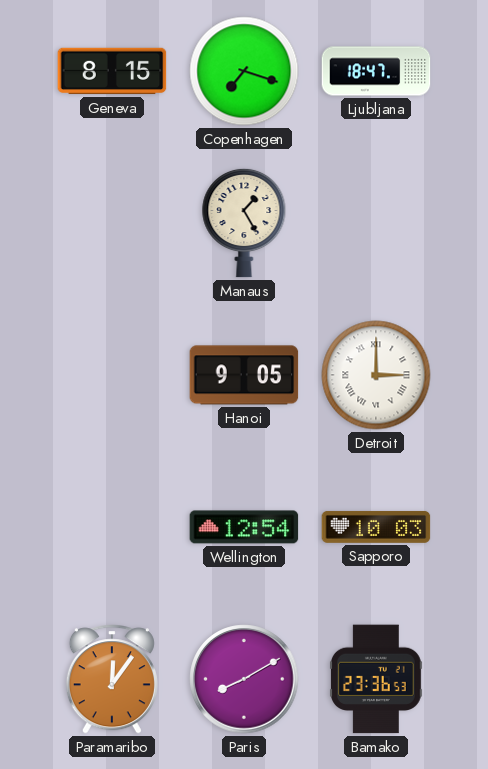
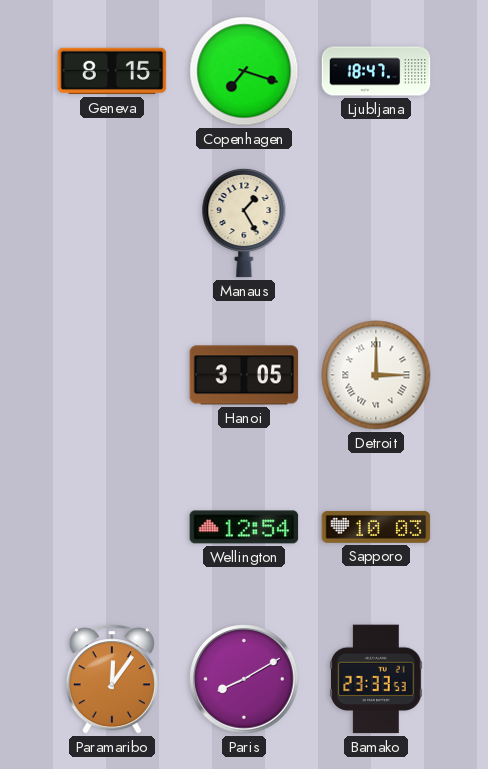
Hanoi: 9:05 -> 3:05
Bamako: 23:36 -> 23:33
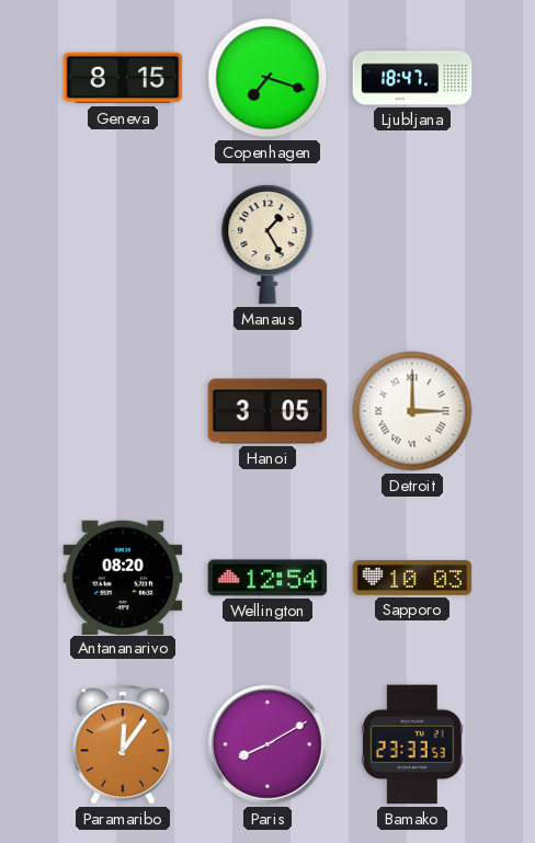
Antananarivo: none -> 08:20
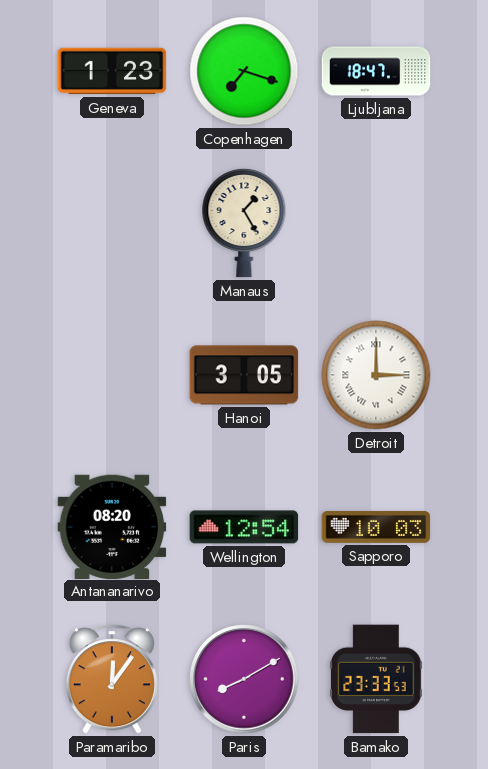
Geneva: 8:15 -> 1:23
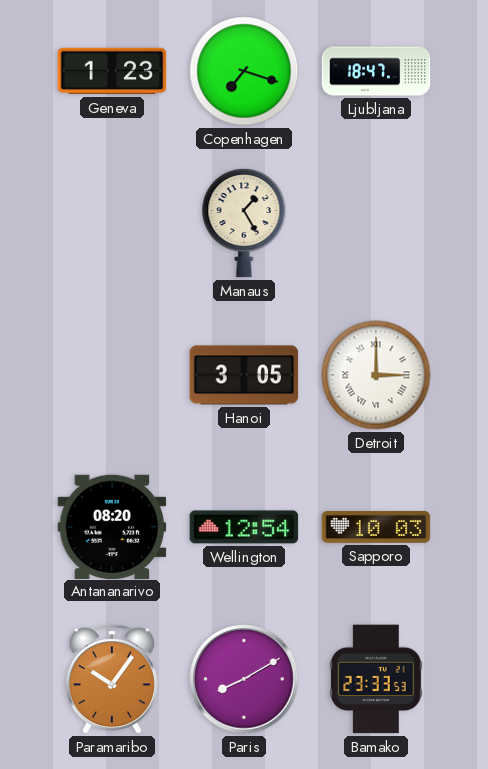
Paramaribo: 12:06 -> 10:06
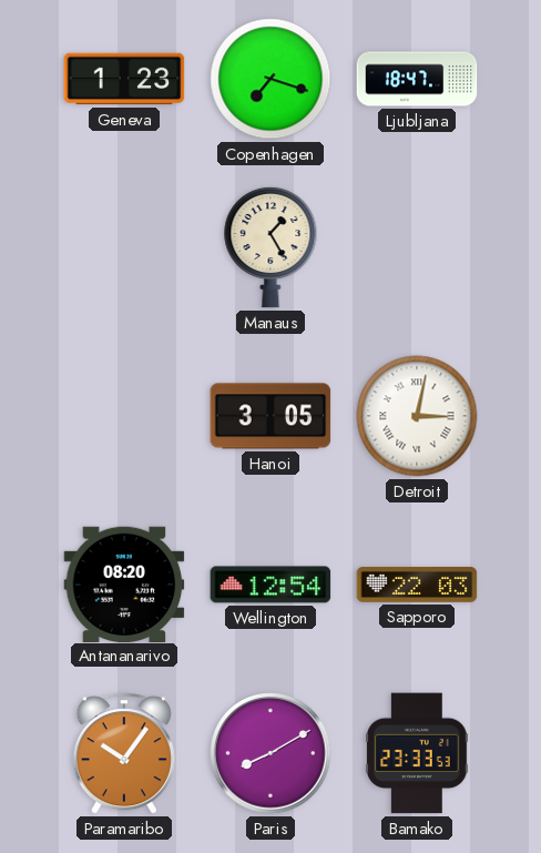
Detroit: 3:00 -> 3:02
Sapporo: 10:03 -> 22:03
